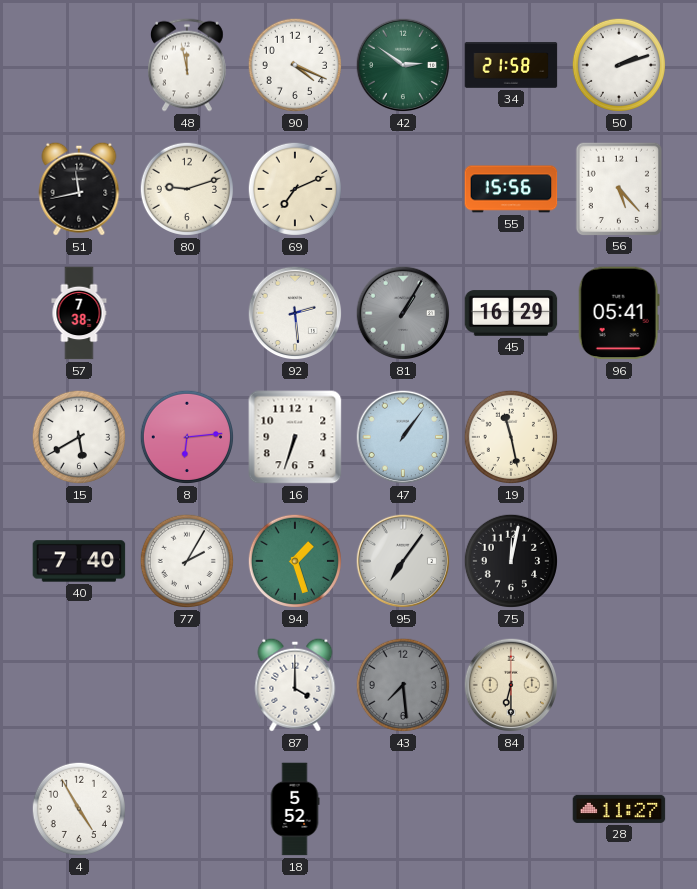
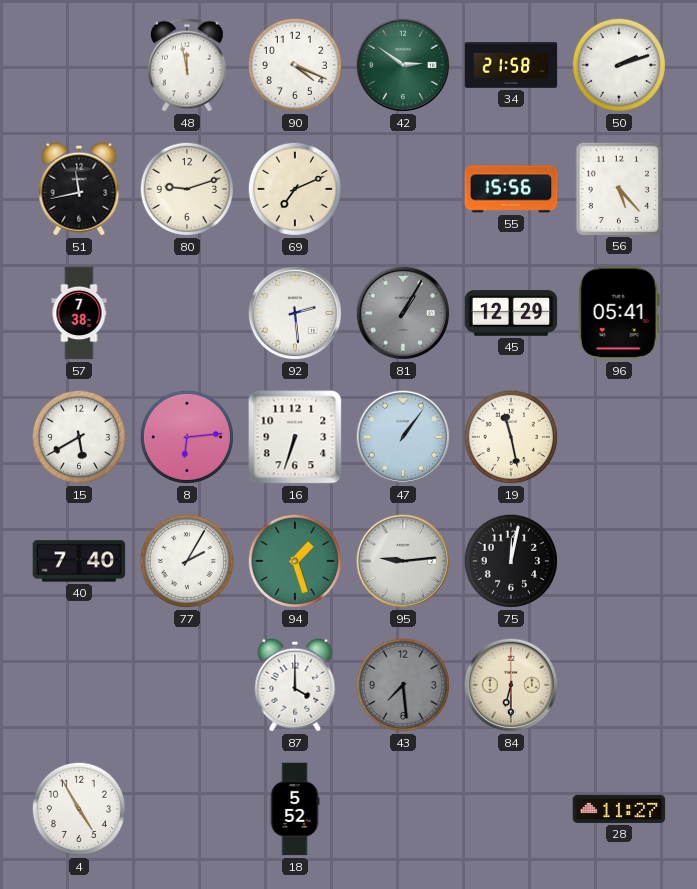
45: 16:29 -> 12:29
95: 7:06 -> 9:14
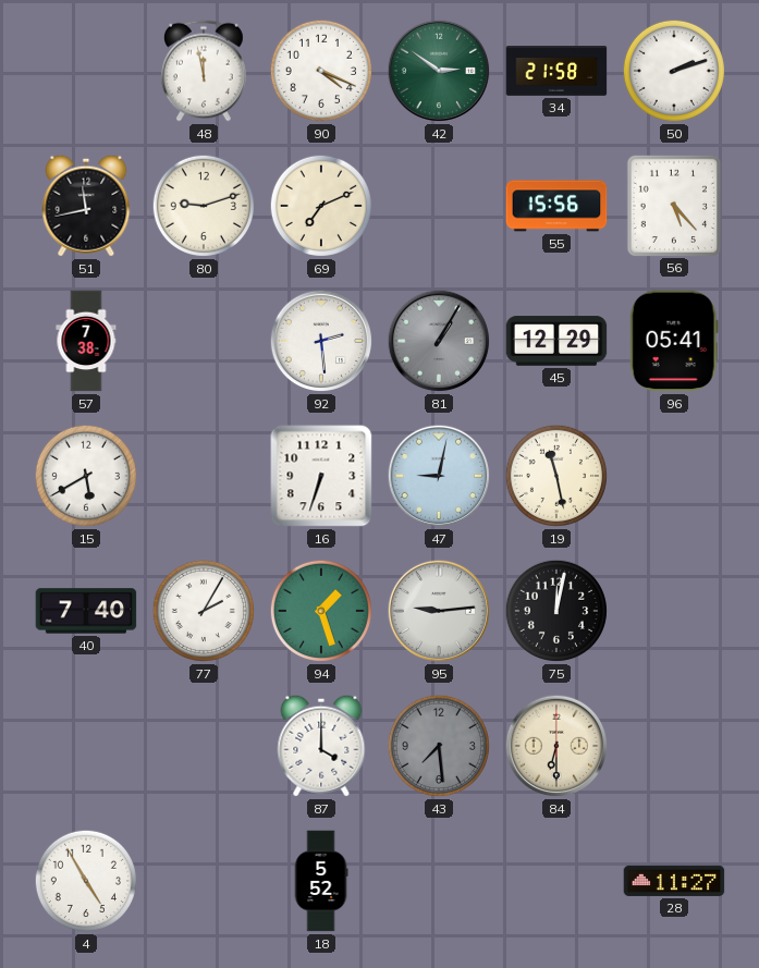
8: 6:14 -> none
47: 1:06 -> 9:02
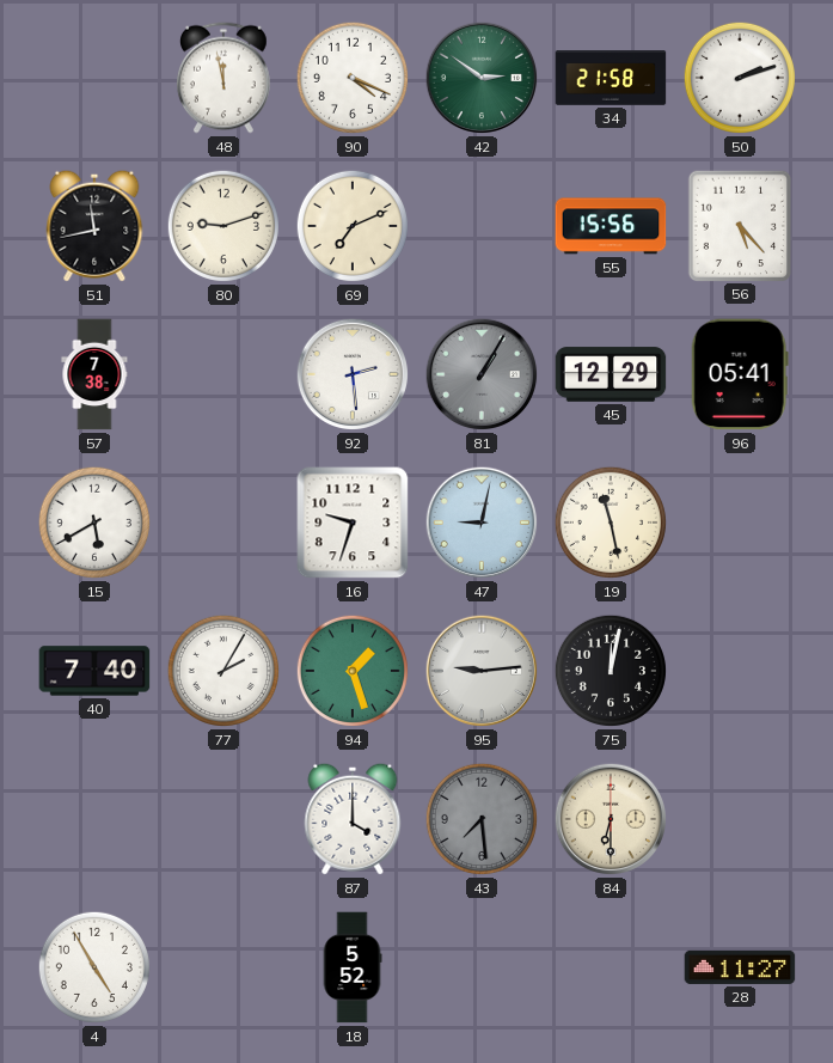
16: 6:33 -> 9:33
